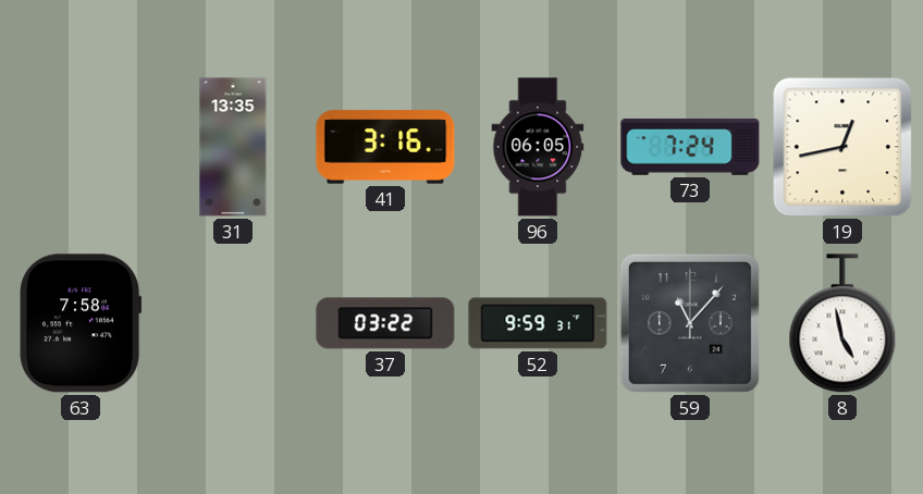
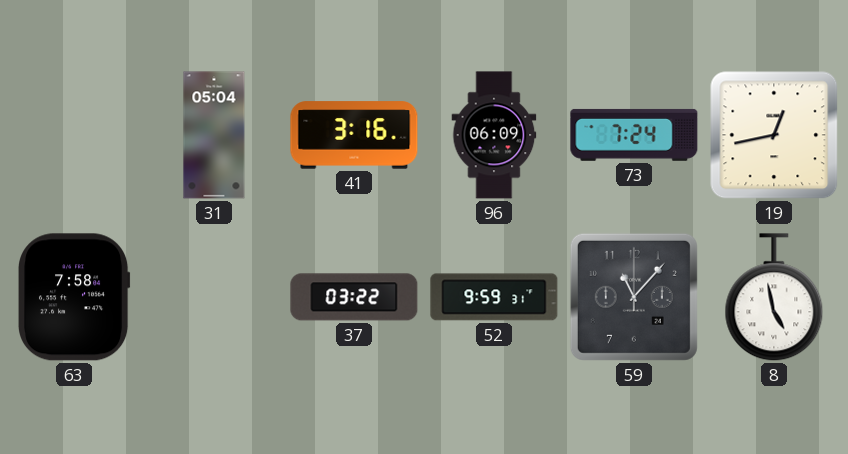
31: 13:35 -> 05:04
96: 06:05 -> 06:09
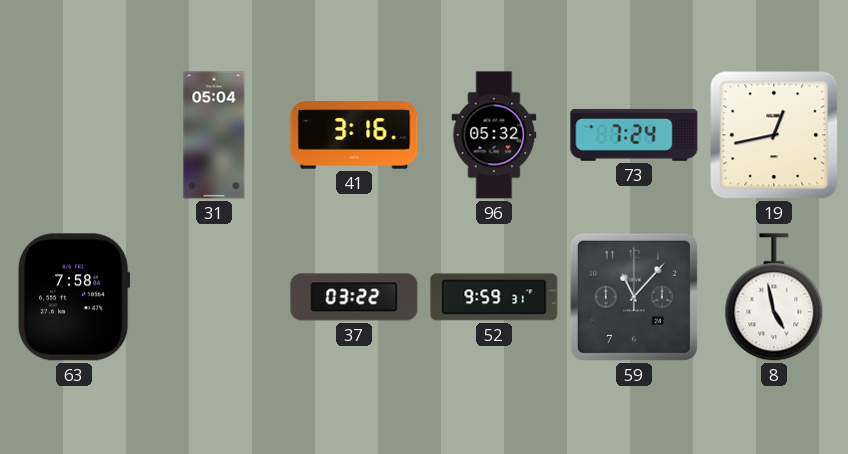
96: 06:09 -> 05:32
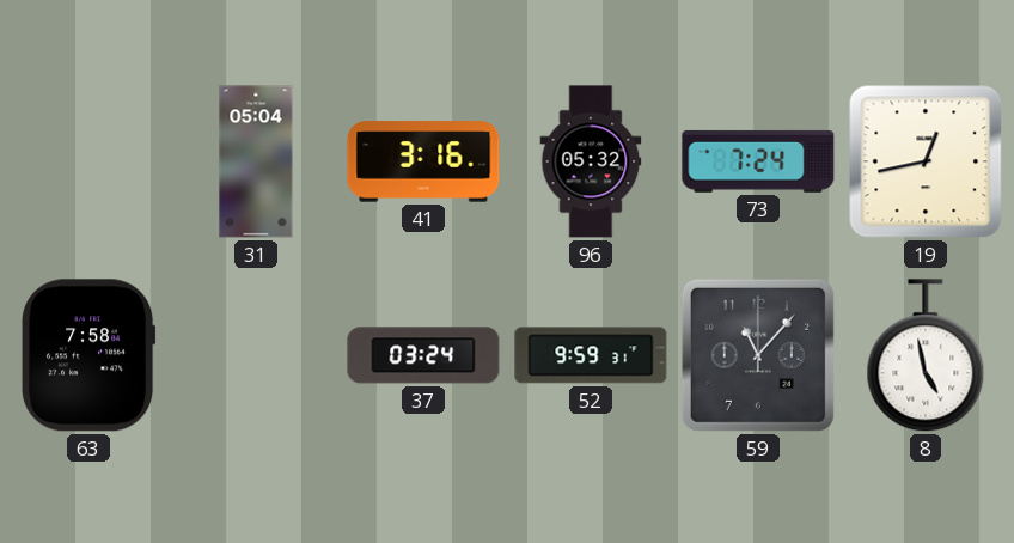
37: 03:22 -> 03:24
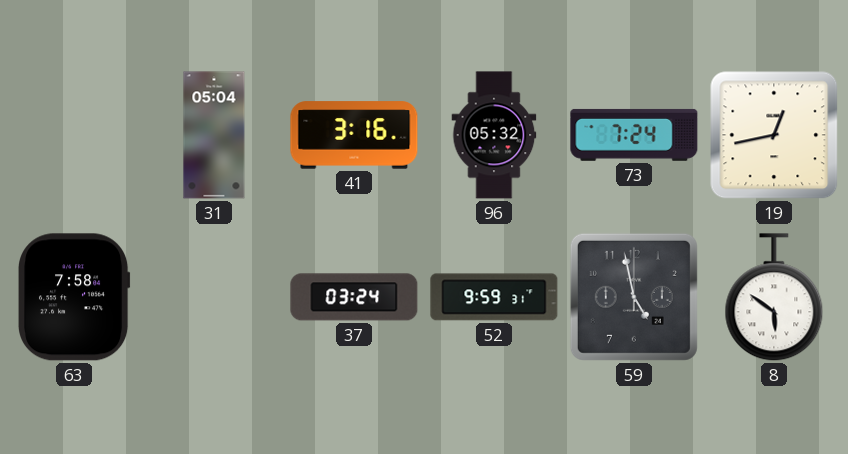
59: 11:07 -> 4:58
8: 4:58 -> 5:51
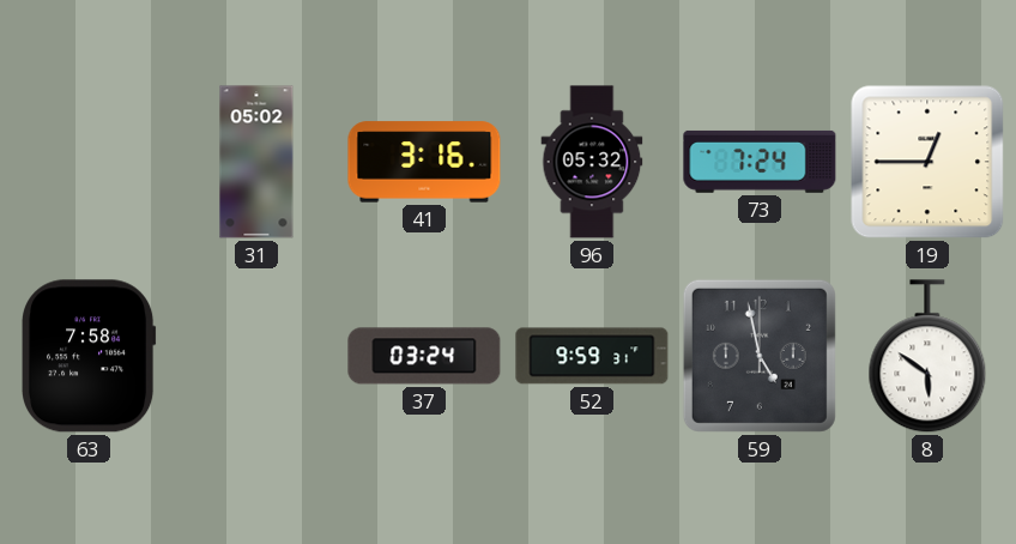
31: 05:04 -> 05:02
19: 12:43 -> 12:45
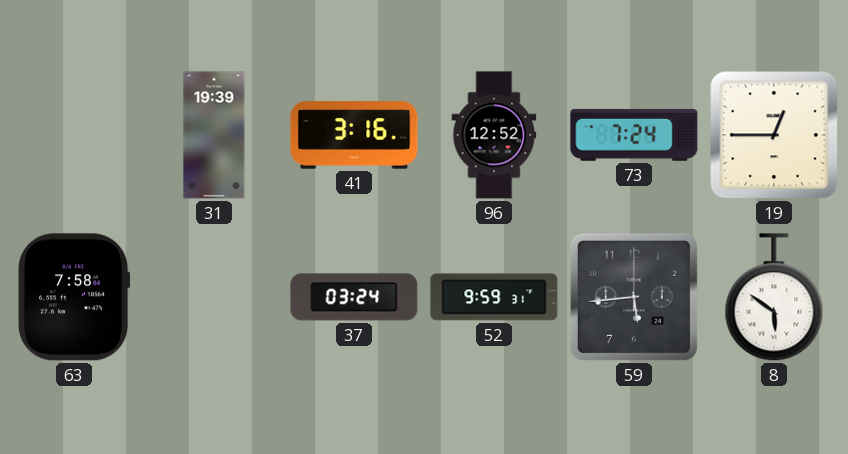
31: 05:02 -> 19:39
96: 05:32 -> 12:52
59: 4:58 -> 5:44
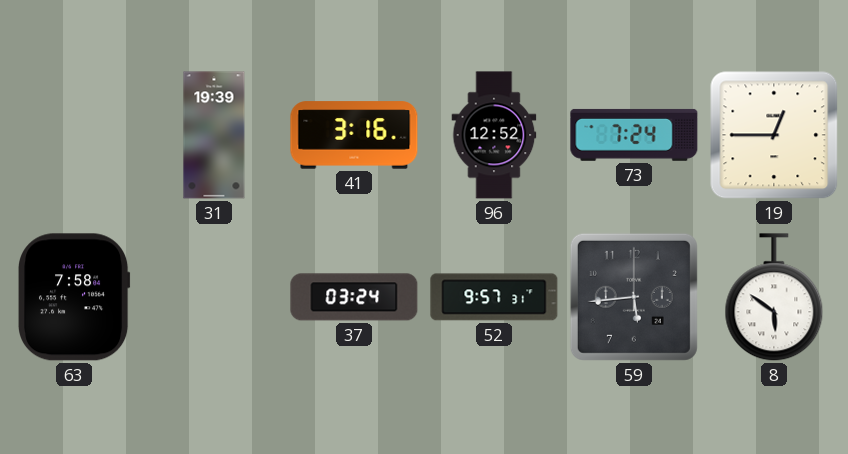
52: 9:59 -> 9:57
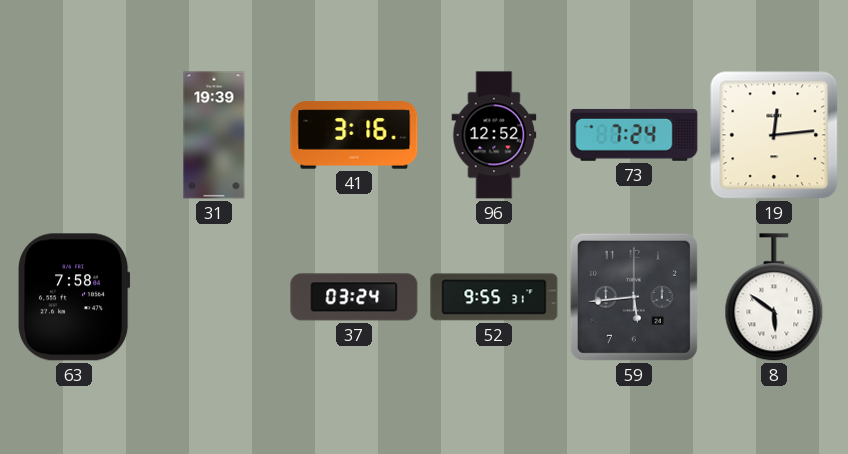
19: 12:45 -> 12:14
52: 9:57 -> 9:55
